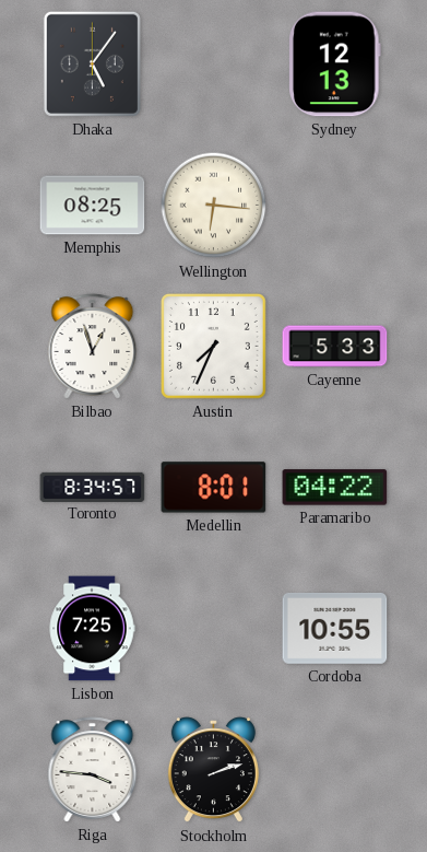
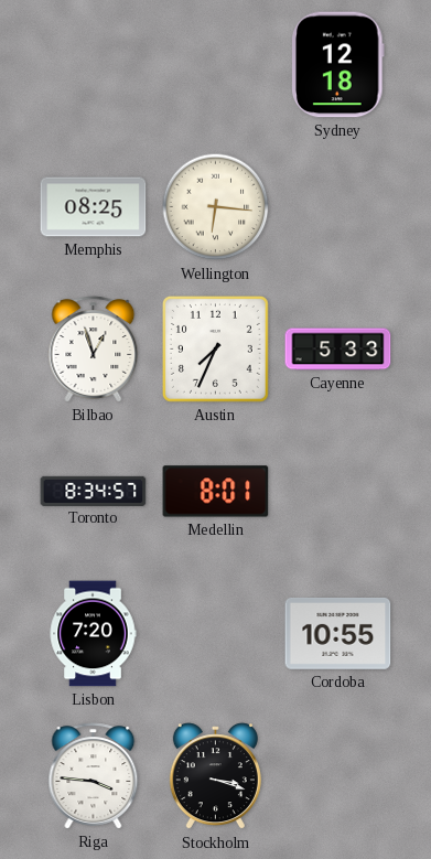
Dhaka: 5:06 -> none
Sydney: 12:13 -> 12:18
Paramaribo: 04:22 -> none
Lisbon: 7:25 -> 7:20
Stockholm: 2:12 -> 3:18
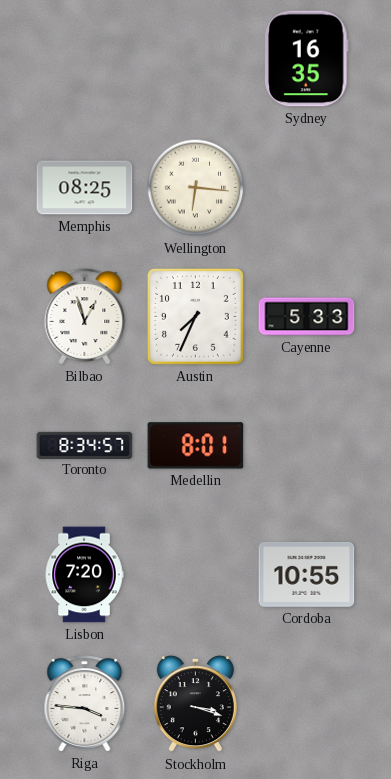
Sydney: 12:18 -> 16:35
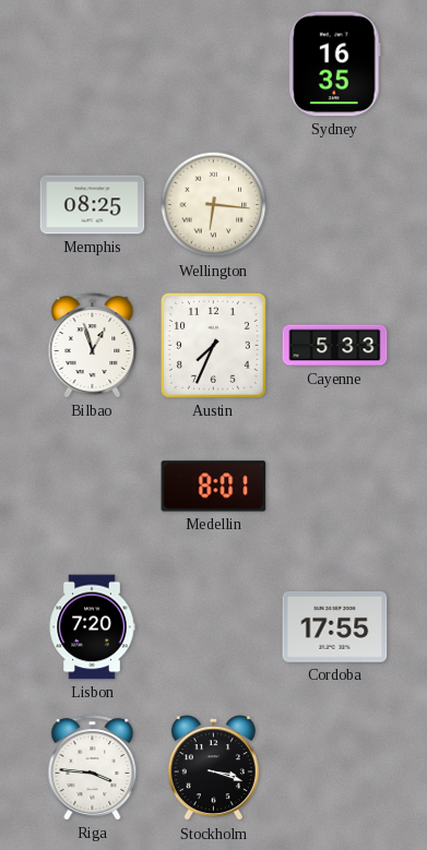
Toronto: 8:34 -> none
Cordoba: 10:55 -> 17:55
